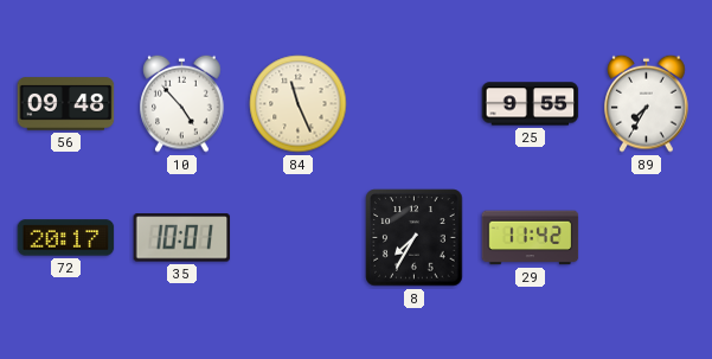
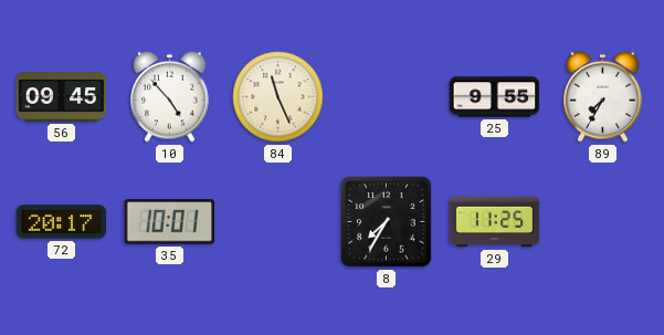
56: 09:48 -> 09:45
29: 11:42 -> 11:25
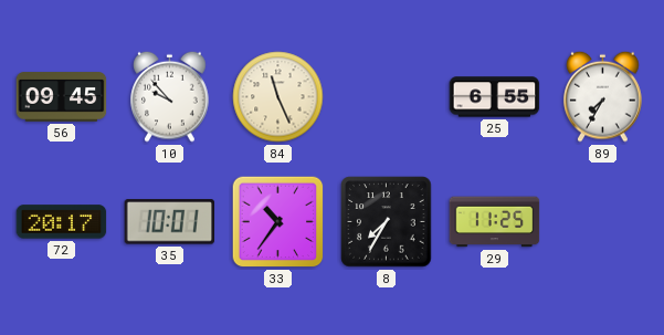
10: 4:53 -> 9:53
25: 9:55 -> 6:55
33: none -> 10:36
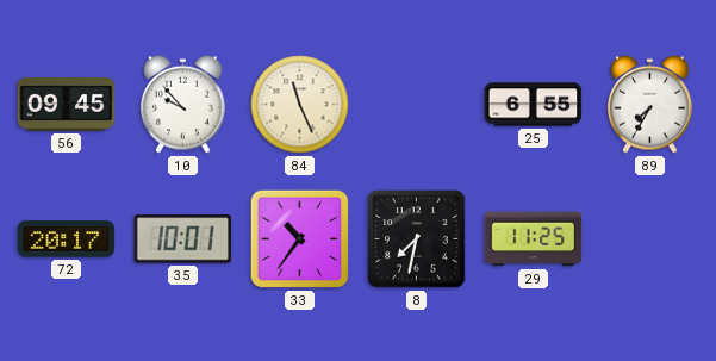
8: 7:35 -> 7:32
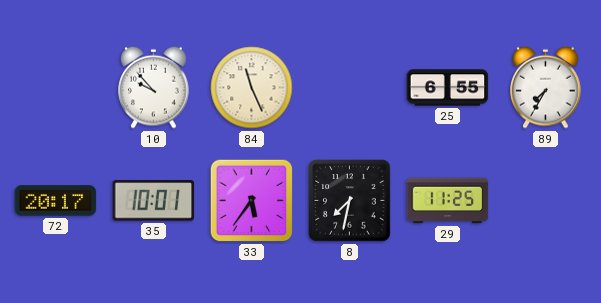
56: 09:45 -> none
33: 10:36 -> 5:36
